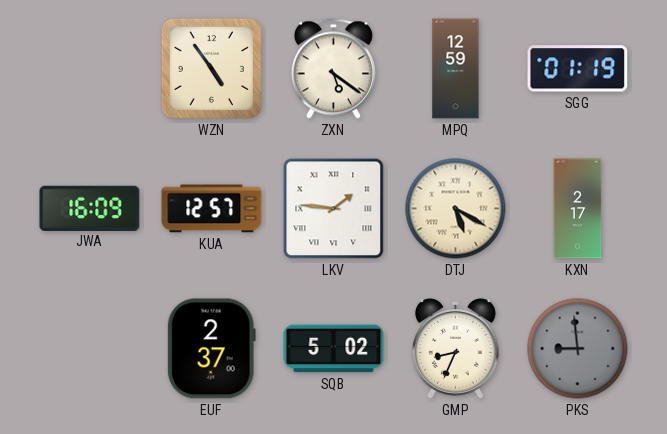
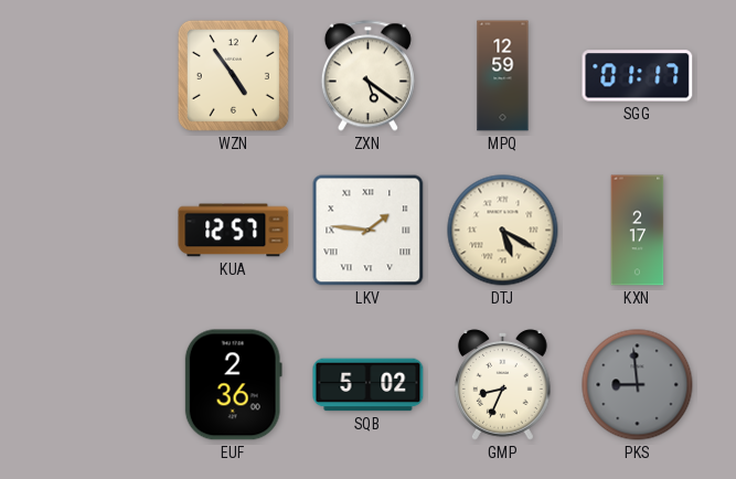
SGG: 01:19 -> 01:17
JWA: 16:09 -> none
EUF: 2:37 -> 2:36
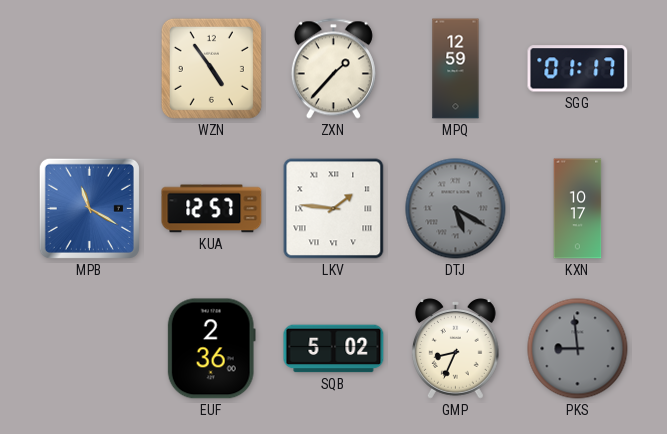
ZXN: 5:21 -> 1:37
MPB: none -> 11:20
DTJ dial: cream -> grey
KXN: 2:17 -> 10:17
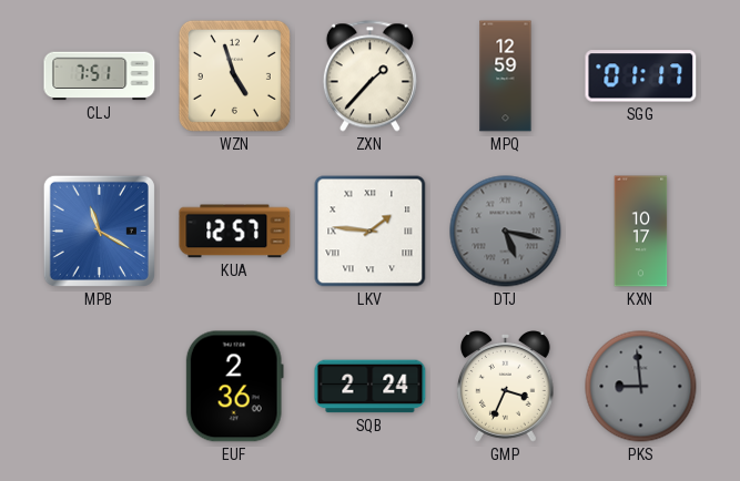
CLJ: none -> 7:51
WZN: 4:54 -> 4:57
DTJ: 5:20 -> 5:17
SQB: 5:02 -> 2:24
GMP: 8:34 -> 3:34
